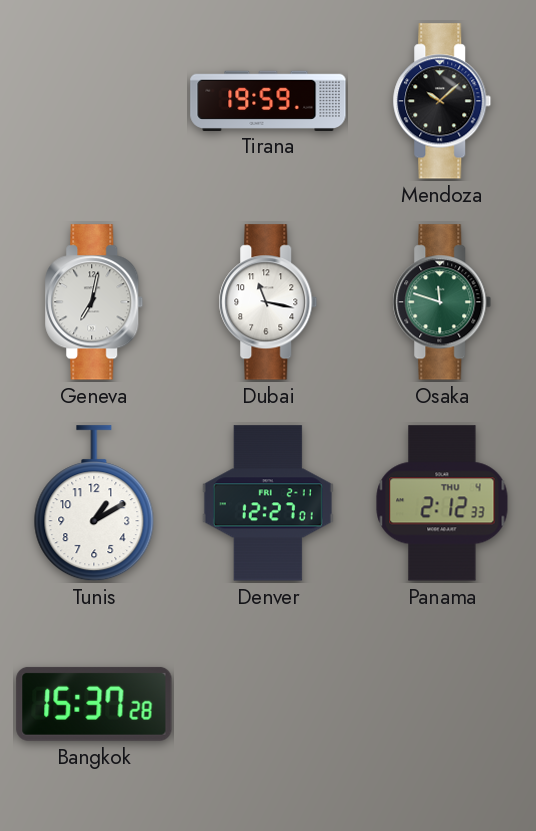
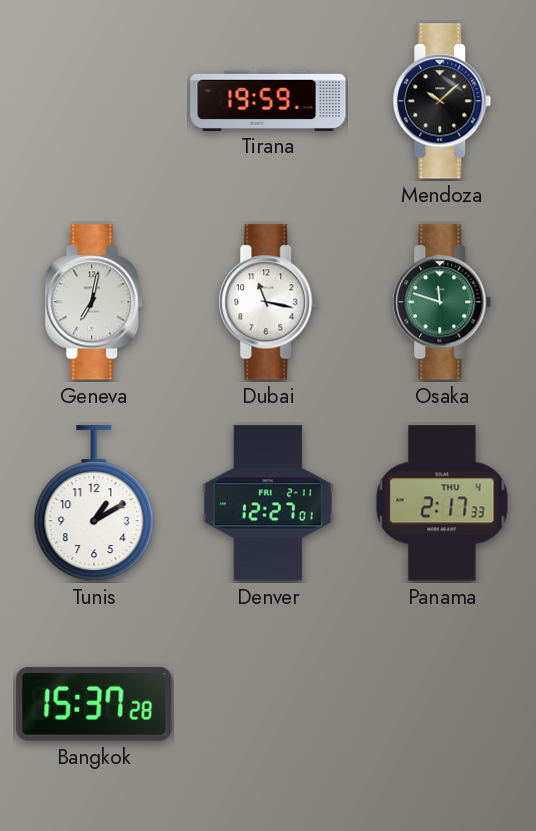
Panama: 2:12 -> 2:17
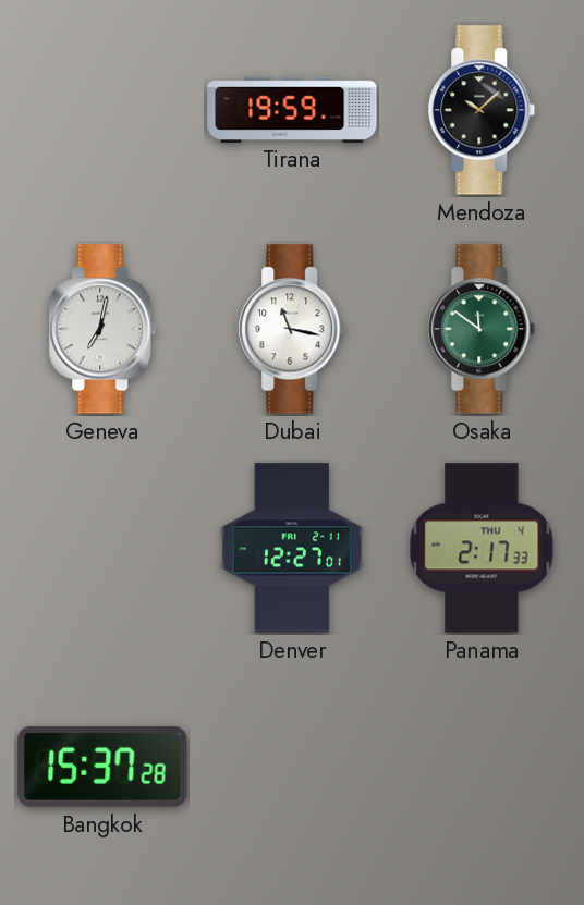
Osaka: 11:48 -> 11:51
Tunis: 1:10 -> none
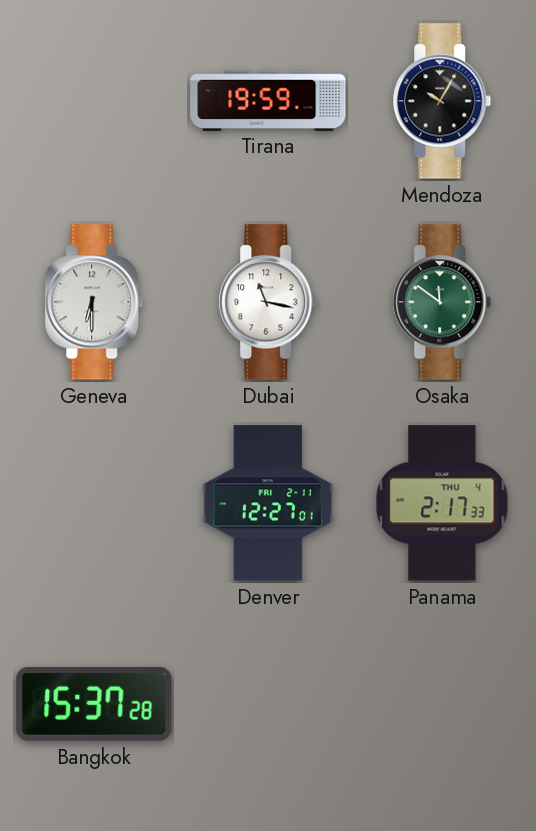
Mendoza: 10:08 -> 10:05
Geneva: 7:02 -> 6:30
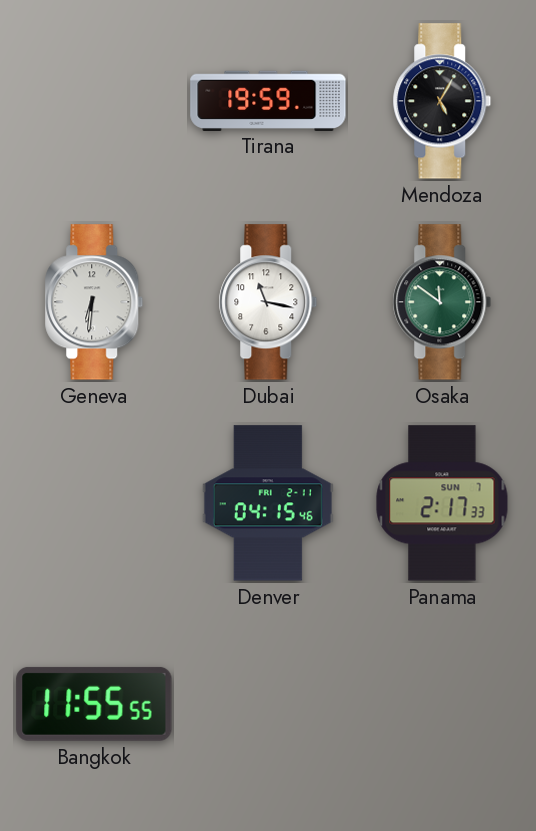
Mendoza: 10:05 -> 5:05
Geneva: 6:30 -> 6:31
Denver: 12:27 -> 04:15
Panama date: THU 4 -> SUN 7
Bangkok: 15:37 -> 11:55
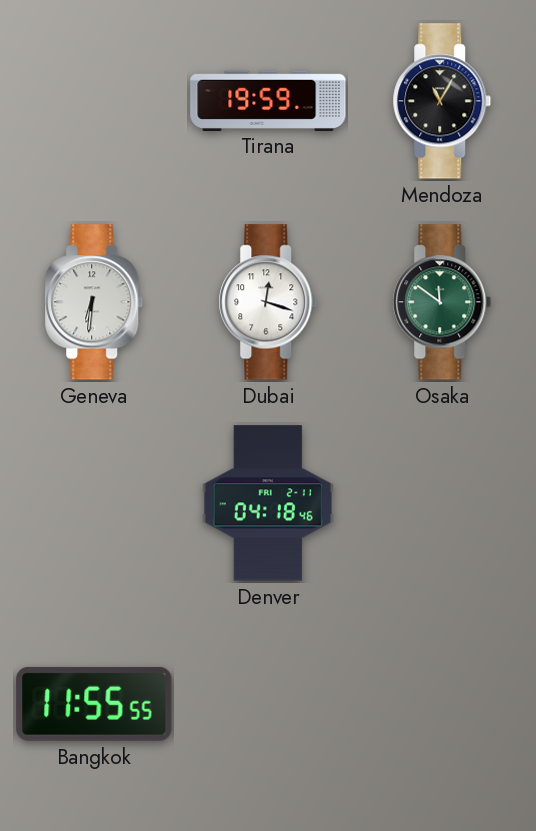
Mendoza: 5:05 -> 11:05
Dubai: 11:17 -> 12:18
Denver: 04:15 -> 04:18
Panama: 2:17 -> none
